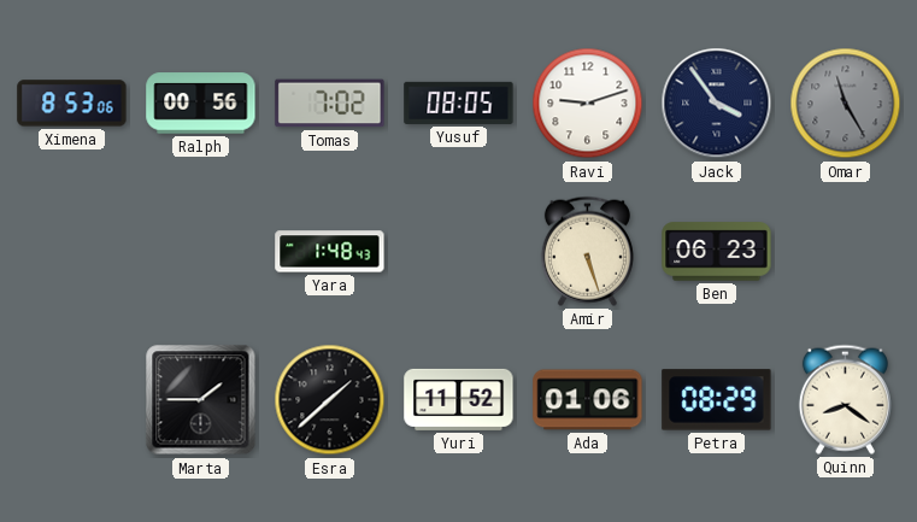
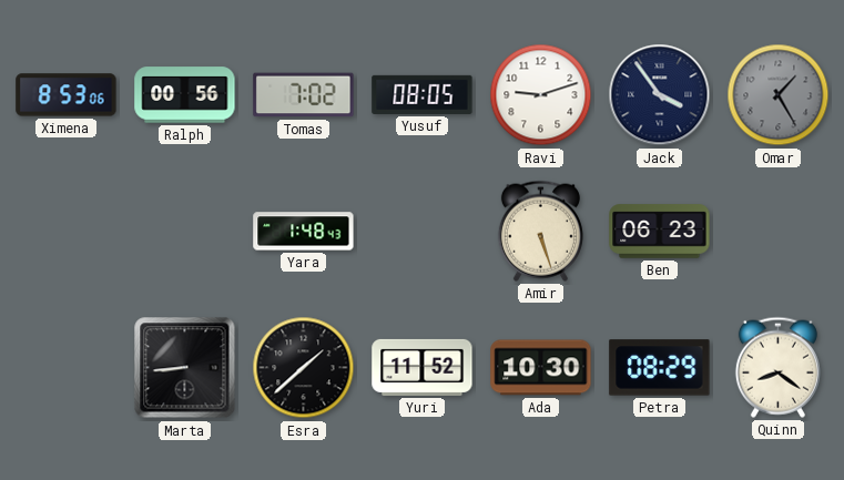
Omar: 11:25 -> 1:25
Marta: 1:45 -> 8:44
Ada: 01:06 -> 10:30
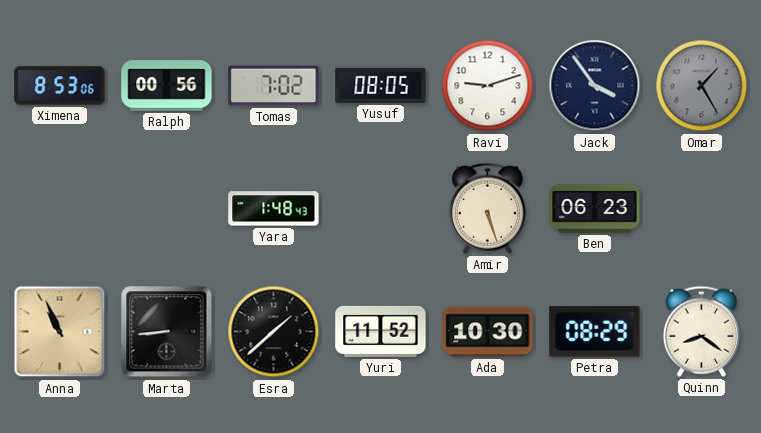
Anna: none -> 10:56
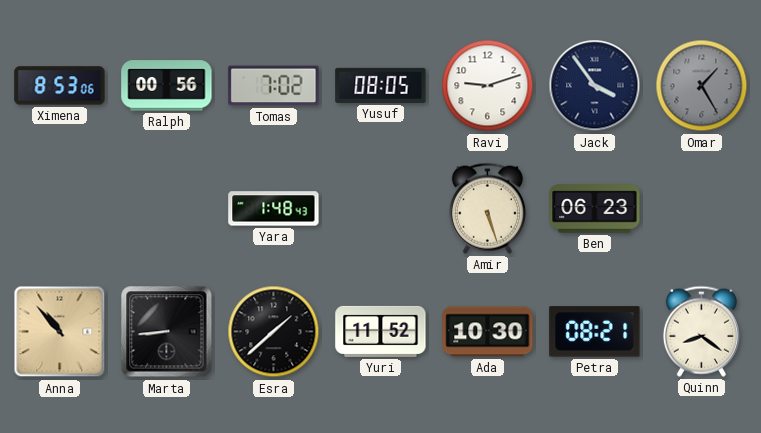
Anna: 10:56 -> 10:53
Petra: 08:29 -> 08:21
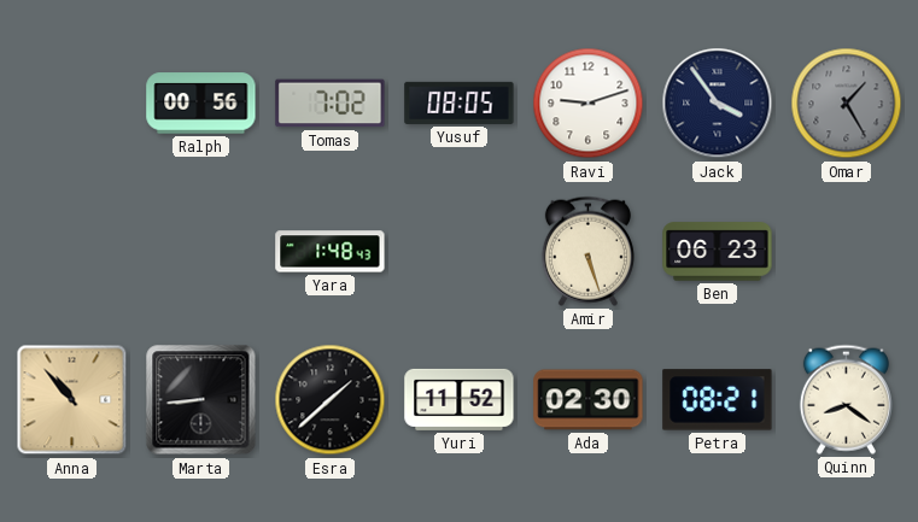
Ximena: 8:53 -> none
Ada: 10:30 -> 02:30
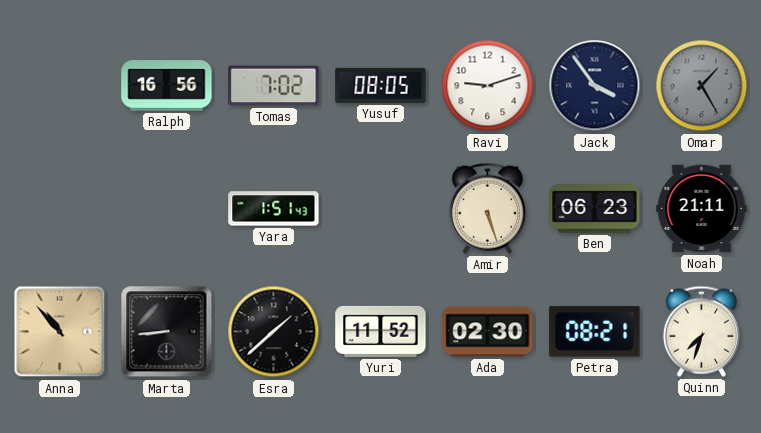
Ralph: 00:56 -> 16:56
Yara: 1:48 -> 1:51
Noah: none -> 21:11
Quinn: 8:21 -> 7:33
